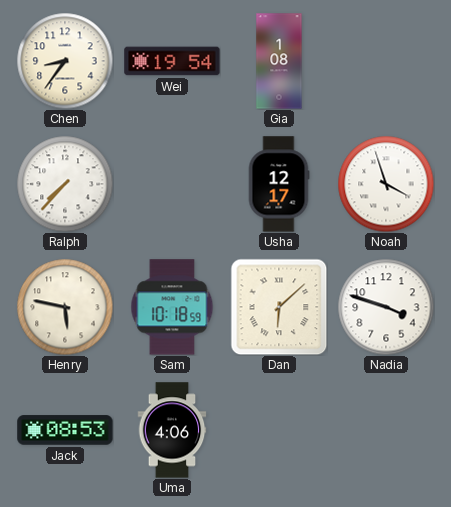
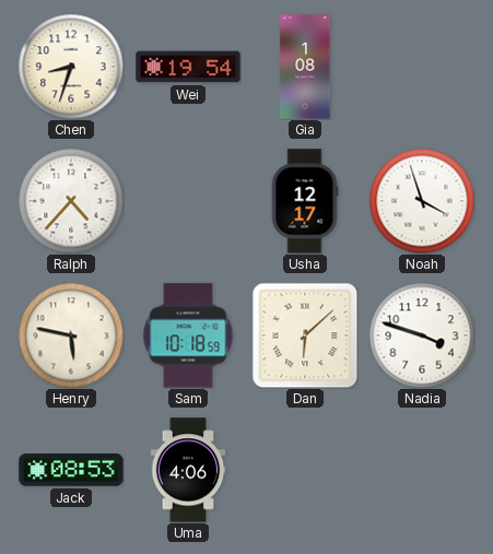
Chen: 8:36 -> 8:33
Ralph: 7:37 -> 4:37
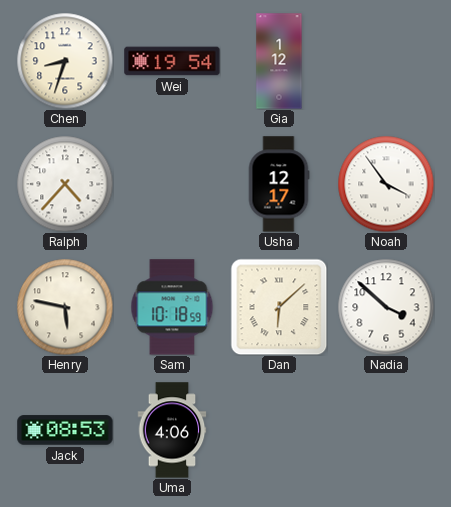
Gia: 1:08 -> 1:12
Noah: 3:57 -> 3:54
Nadia: 3:48 -> 3:52
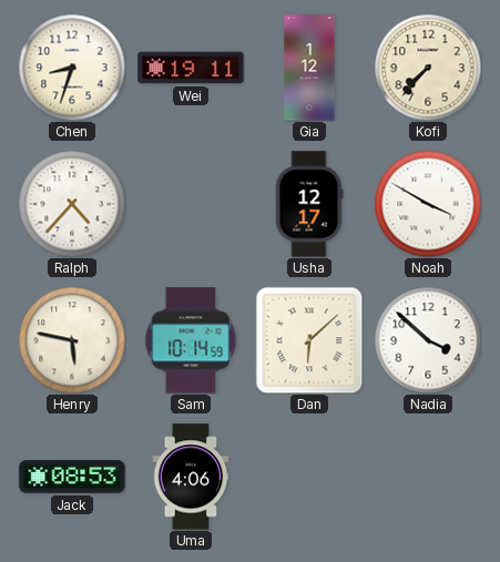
Wei: 19:54 -> 19:11
Kofi: none -> 7:37
Noah: 3:54 -> 3:50
Sam: 10:18 -> 10:14
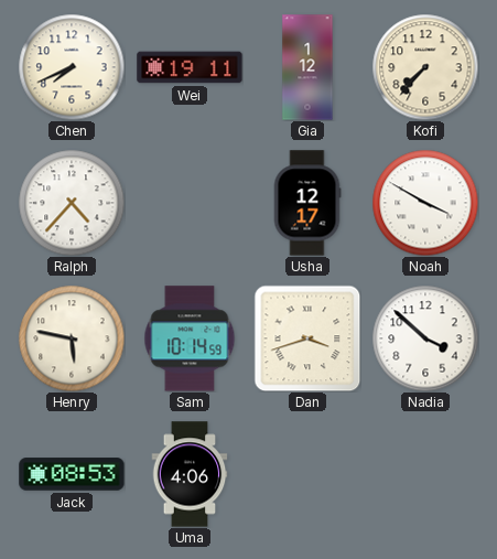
Chen: 8:33 -> 7:41
Dan: 6:08 -> 3:42
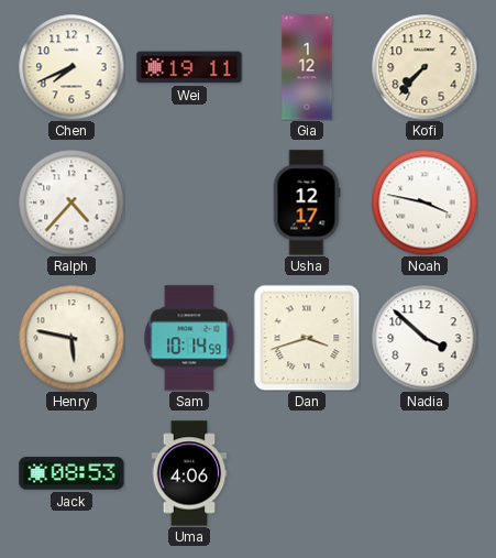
Noah: 3:50 -> 3:47
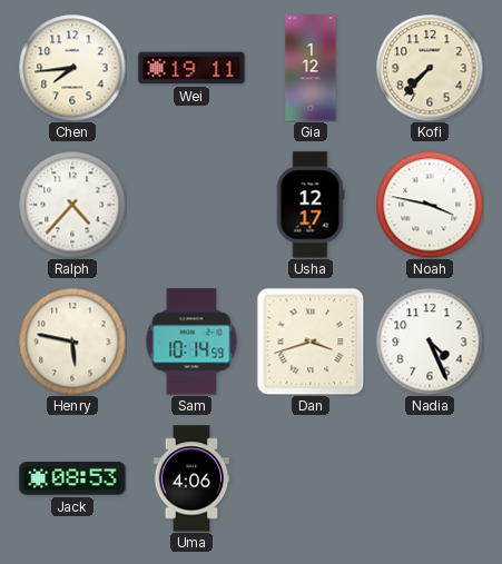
Chen: 7:41 -> 7:44
Nadia: 3:52 -> 4:26
